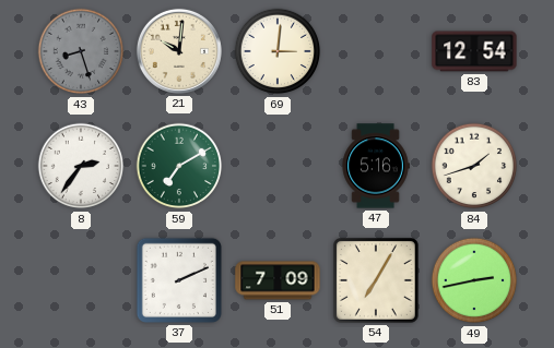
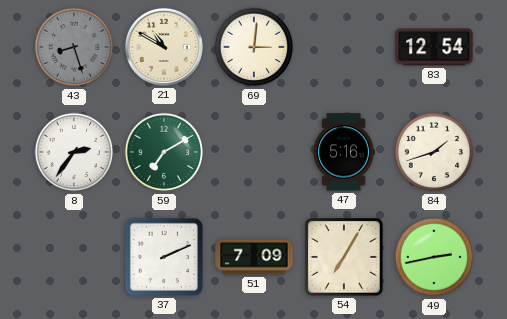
21: 10:01 -> 10:50
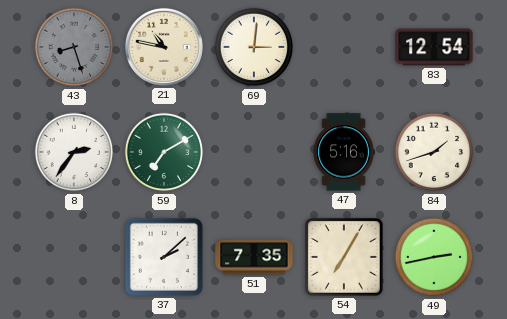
21: 10:50 -> 10:47
37: 2:11 -> 2:08
51: 7:09 -> 7:35
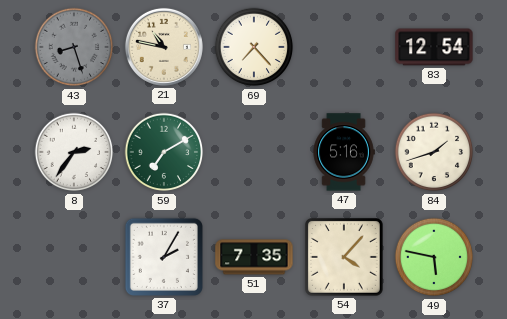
69: 3:01 -> 7:23
37: 2:08 -> 2:05
54: 7:05 -> 4:07
49: 2:43 -> 5:47
